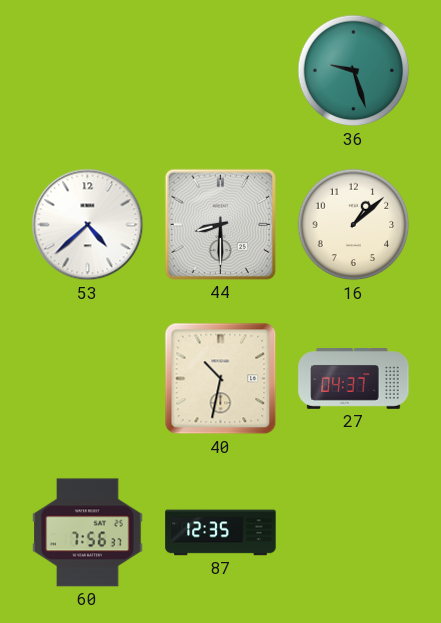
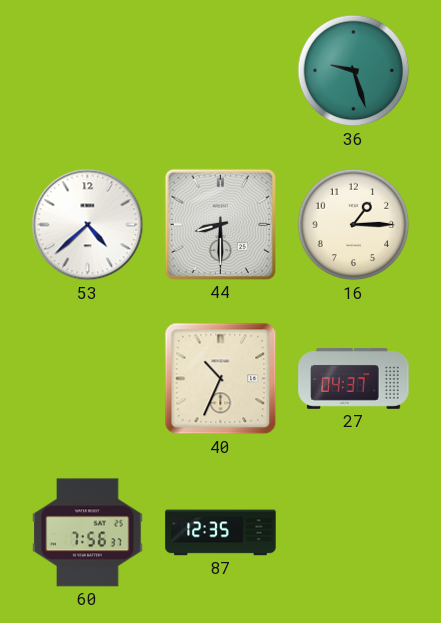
16: 1:08 -> 1:15
40: 10:32 -> 10:34
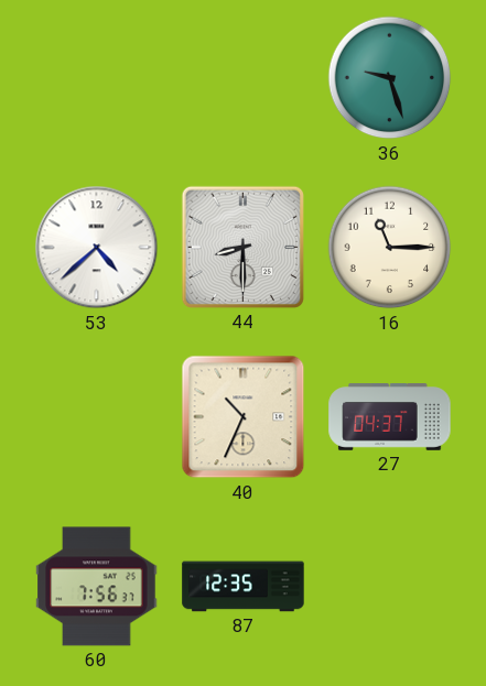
16: 1:15 -> 11:15
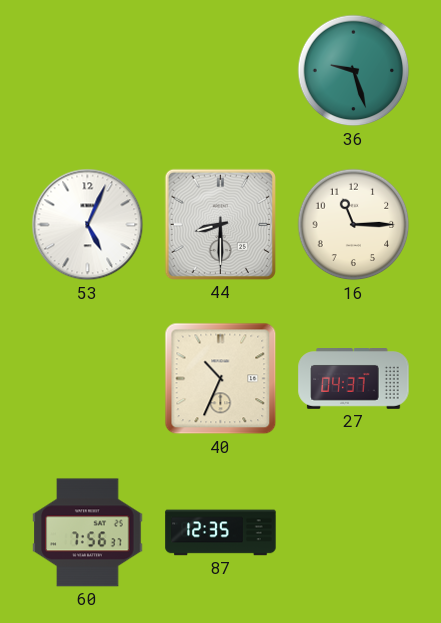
53: 4:38 -> 5:04
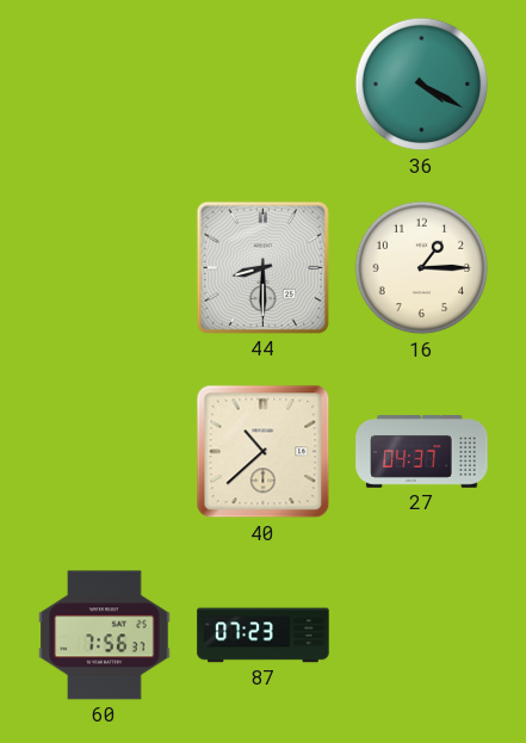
36: 9:27 -> 4:20
53: 5:04 -> none
16: 11:15 -> 1:15
40: 10:34 -> 10:38
87: 12:35 -> 07:23
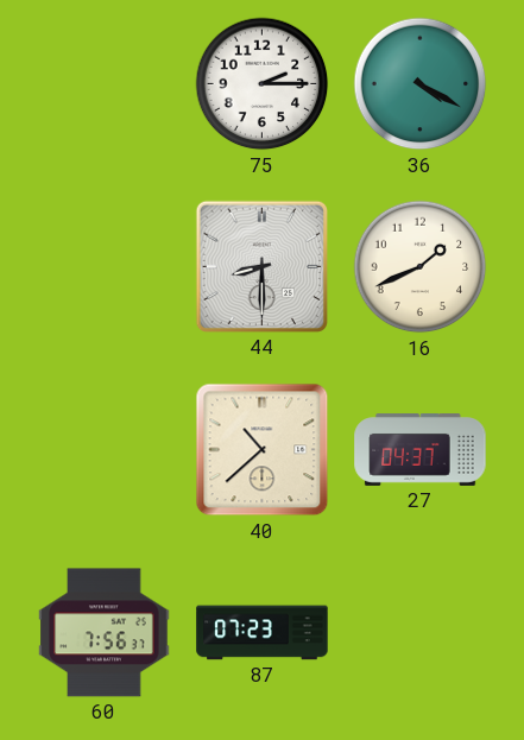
75: none -> 2:15
16: 1:15 -> 1:41
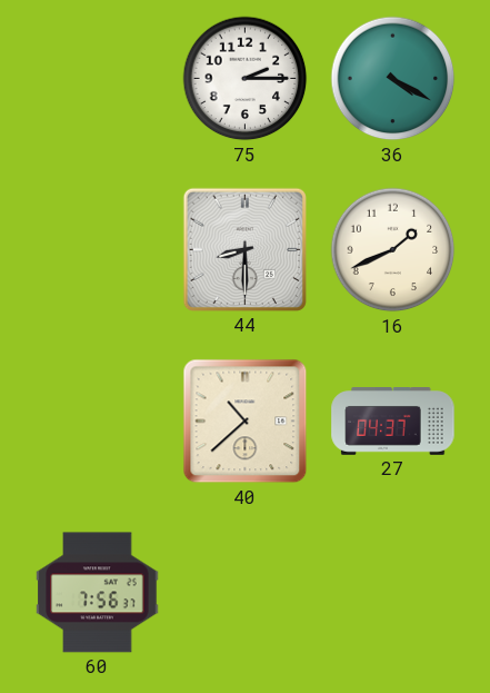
87: 07:23 -> none
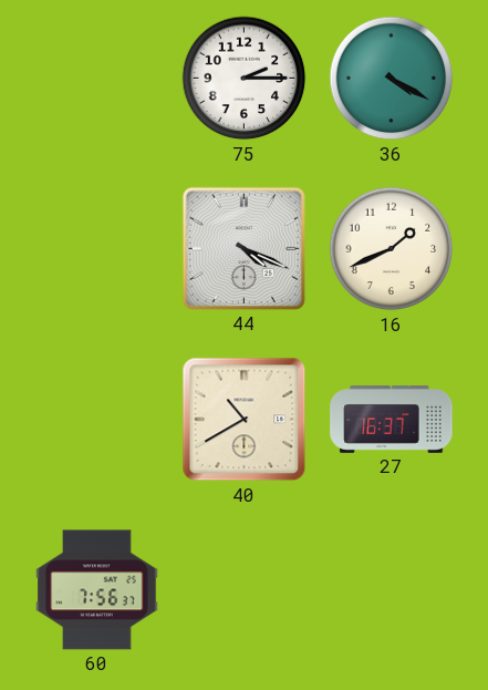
44: 8:30 -> 4:19
40: 10:38 -> 10:40
27: 04:37 -> 16:37
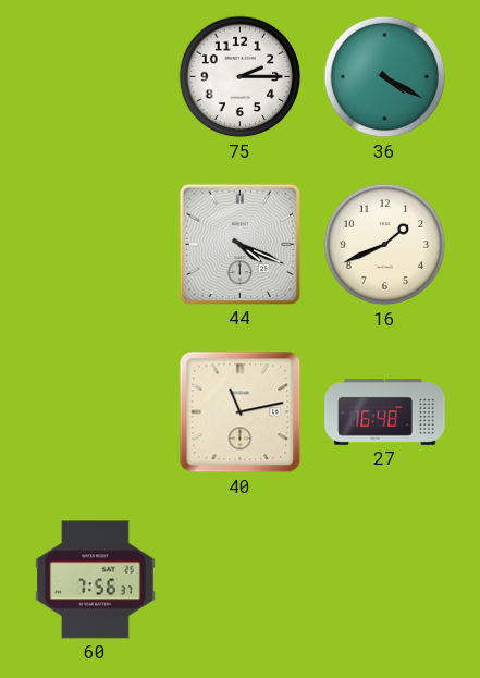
40: 10:40 -> 11:13
27: 16:37 -> 16:48
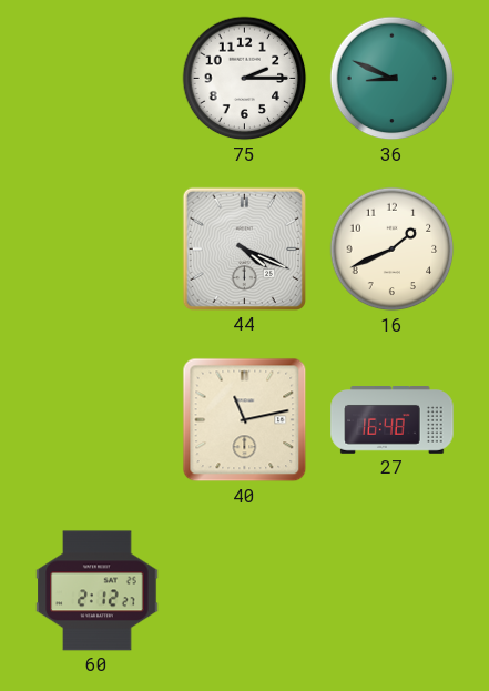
36: 4:20 -> 8:49
60: 7:56 -> 2:12
